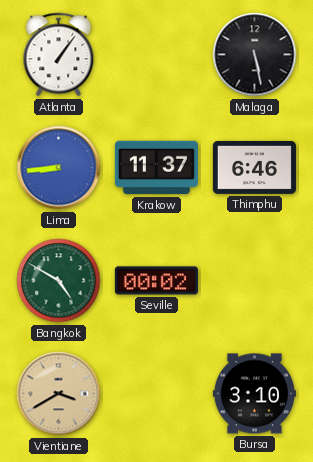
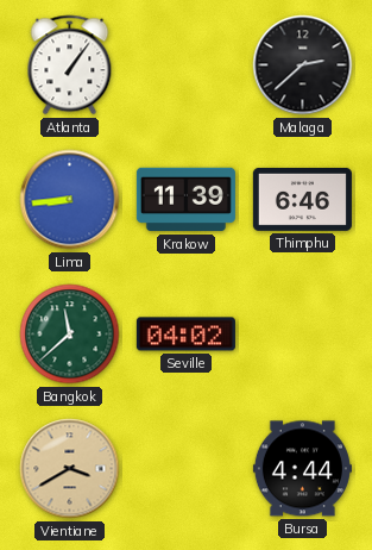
Malaga: 5:28 -> 2:38
Krakow: 11:37 -> 11:39
Bangkok: 4:50 -> 11:38
Seville: 00:02 -> 04:02
Bursa: 3:10 -> 4:44
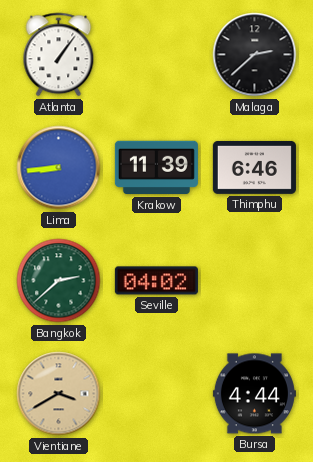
Bangkok: 11:38 -> 2:38
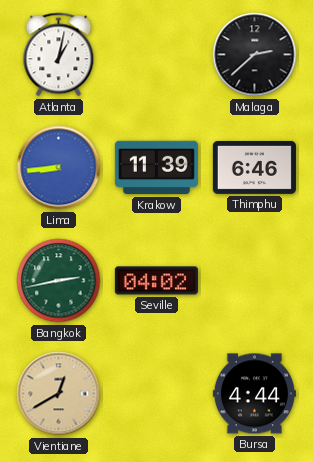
Atlanta: 1:06 -> 1:02
Bangkok: 2:38 -> 2:43
Vientiane: 3:40 -> 12:40
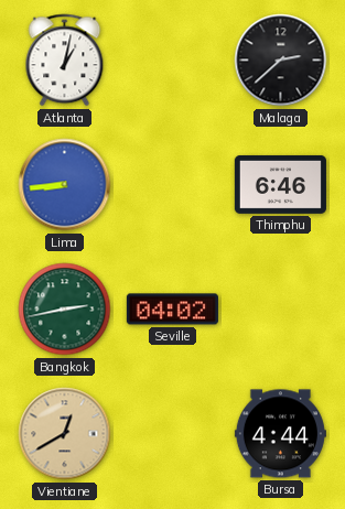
Krakow: 11:39 -> none
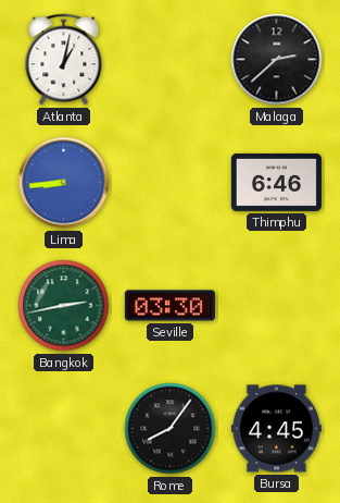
Seville: 04:02 -> 03:30
Vientiane: 12:40 -> none
Rome: none -> 8:06
Bursa: 4:44 -> 4:45
